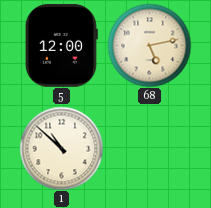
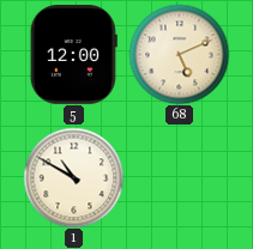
68: 5:13 -> 5:11
1: 10:52 -> 10:50
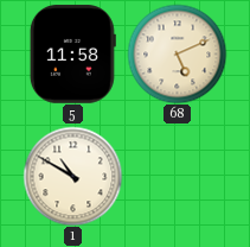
5: 12:00 -> 11:58
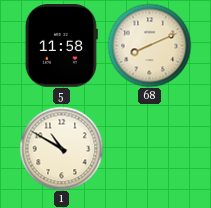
68: 5:11 -> 8:11
